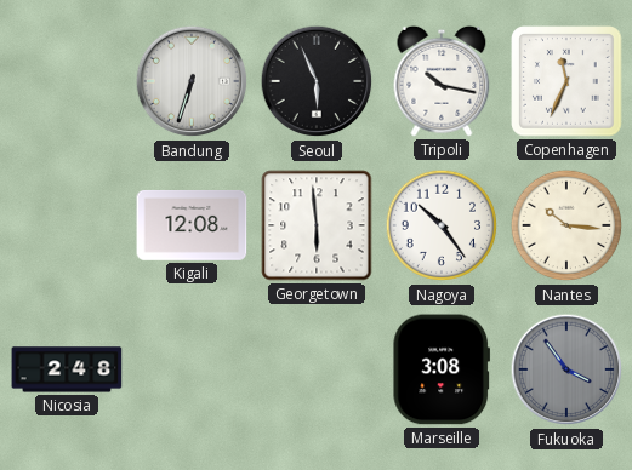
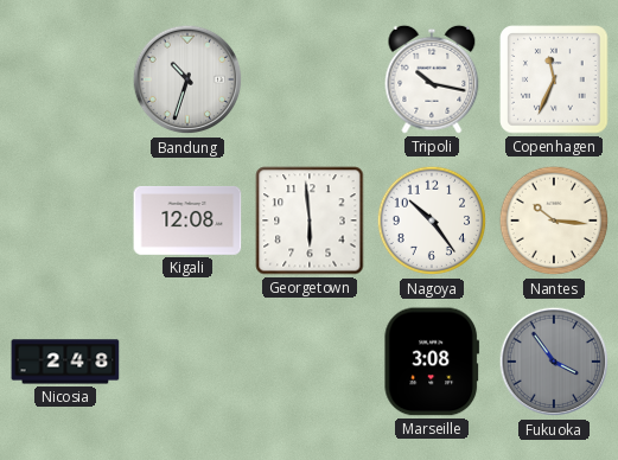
Bandung: 6:33 -> 10:33
Seoul: 5:56 -> none
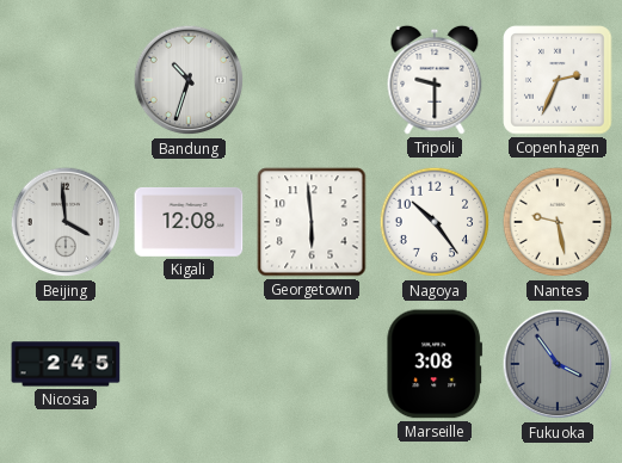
Tripoli: 10:17 -> 9:30
Copenhagen: 11:34 -> 2:34
Beijing: none -> 3:59
Nantes: 10:16 -> 9:28
Nicosia: 2:48 -> 2:45
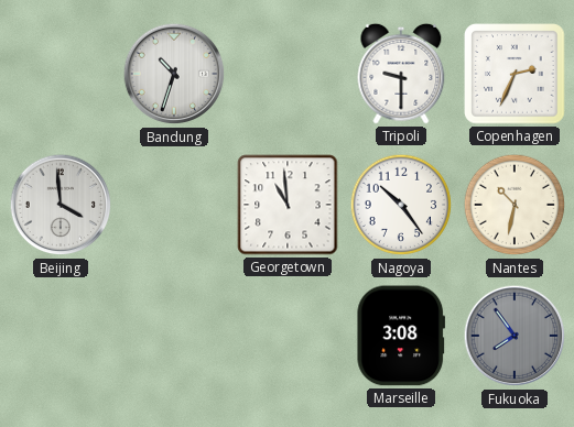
Kigali: 12:08 -> none
Georgetown: 5:59 -> 10:59
Nantes: 9:28 -> 10:32
Nicosia: 2:45 -> none
Fukuoka: 3:54 -> 7:54
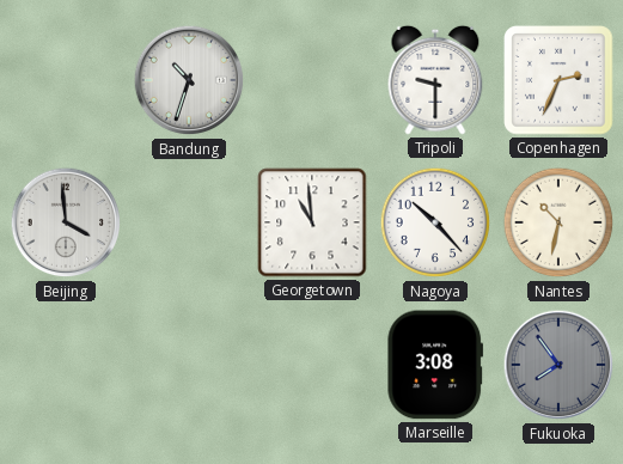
Nagoya: 10:24 -> 10:23
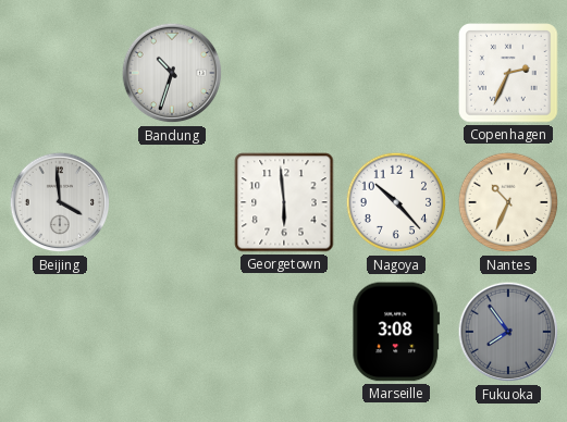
Tripoli: 9:30 -> none
Georgetown: 10:59 -> 5:59
Nantes: 10:32 -> 10:34
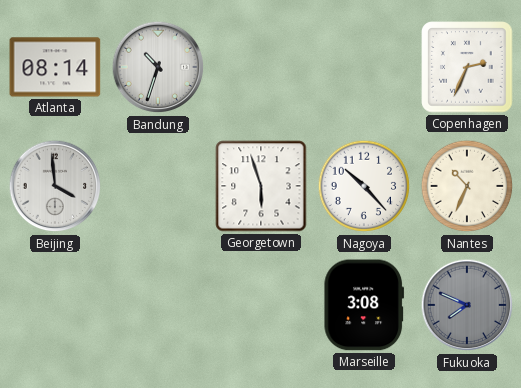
Atlanta: none -> 08:14
Georgetown: 5:59 -> 5:57
Fukuoka: 7:54 -> 7:49
